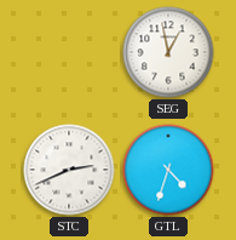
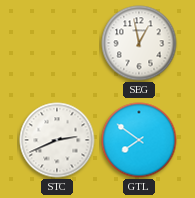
GTL: 4:33 -> 7:51
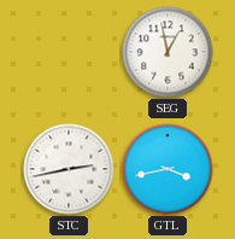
STC: 2:41 -> 2:43
GTL: 7:51 -> 3:43
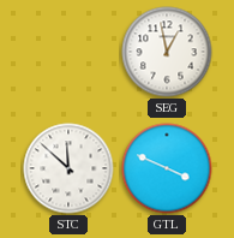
STC: 2:43 -> 11:52
GTL: 3:43 -> 3:49
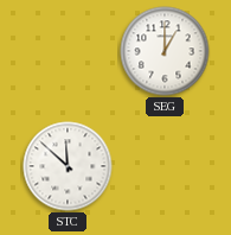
SEG: 12:58 -> 1:00
GTL: 3:49 -> none
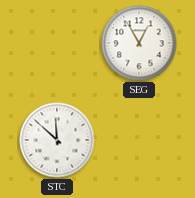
SEG: 1:00 -> 12:55
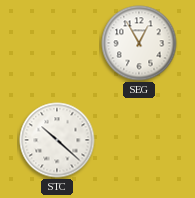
STC: 11:52 -> 10:22
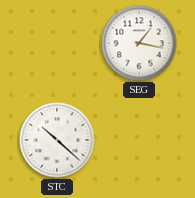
SEG: 12:55 -> 1:17
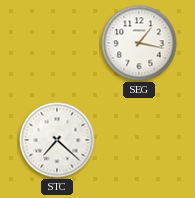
STC: 10:22 -> 7:22
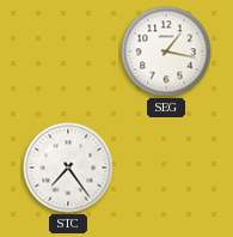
STC: 7:22 -> 7:24
